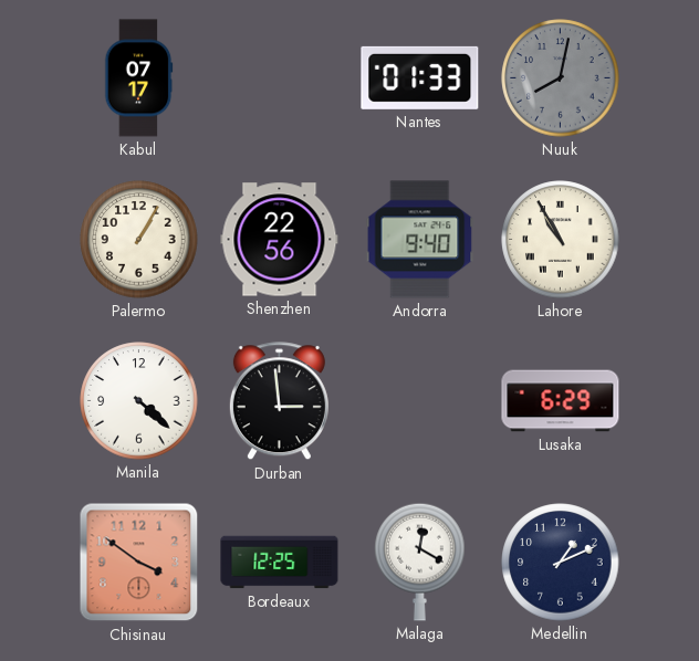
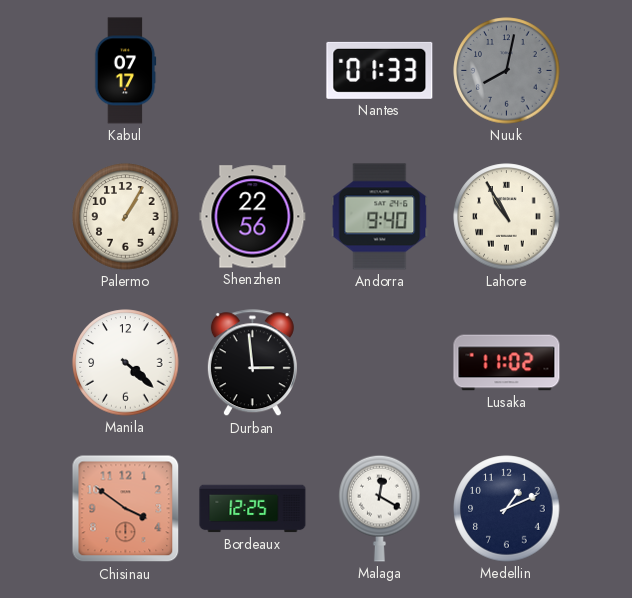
Lusaka: 6:29 -> 11:02
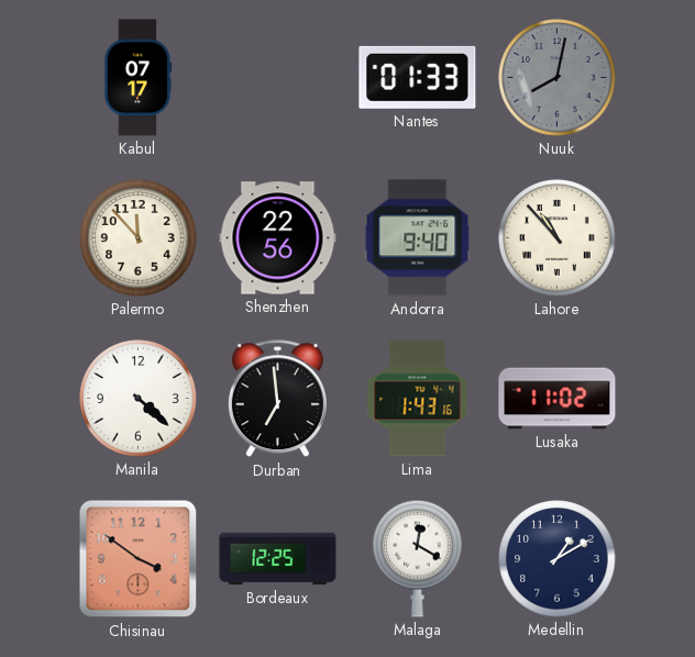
Palermo: 1:05 -> 11:53
Lahore: 10:55 -> 10:53
Durban: 2:59 -> 6:59
Lima: none -> 1:43
Medellin: 1:11 -> 1:10
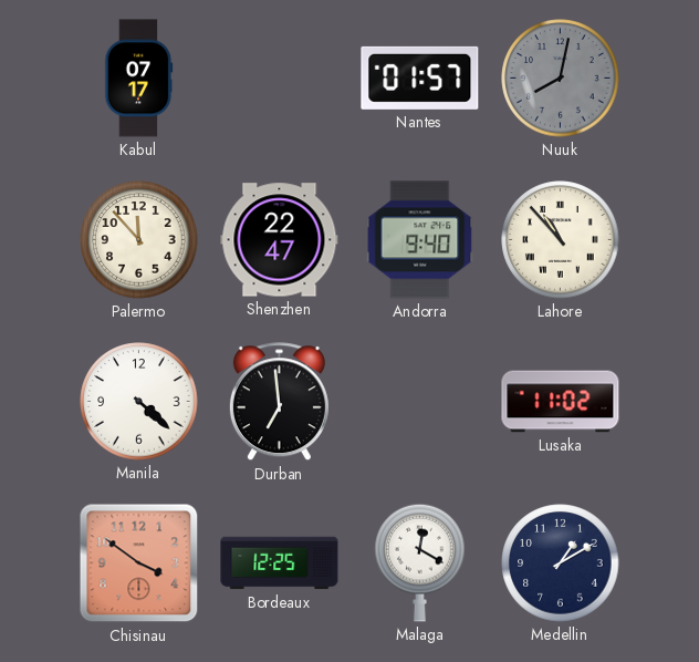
Nantes: 01:33 -> 01:57
Shenzhen: 22:56 -> 22:47
Lima: 1:43 -> none
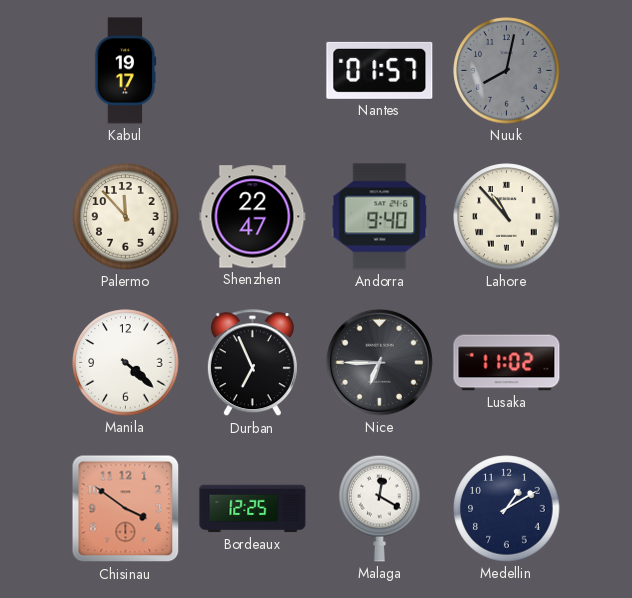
Kabul: 07:17 -> 19:17
Durban: 6:59 -> 6:56
Nice: none -> 6:45
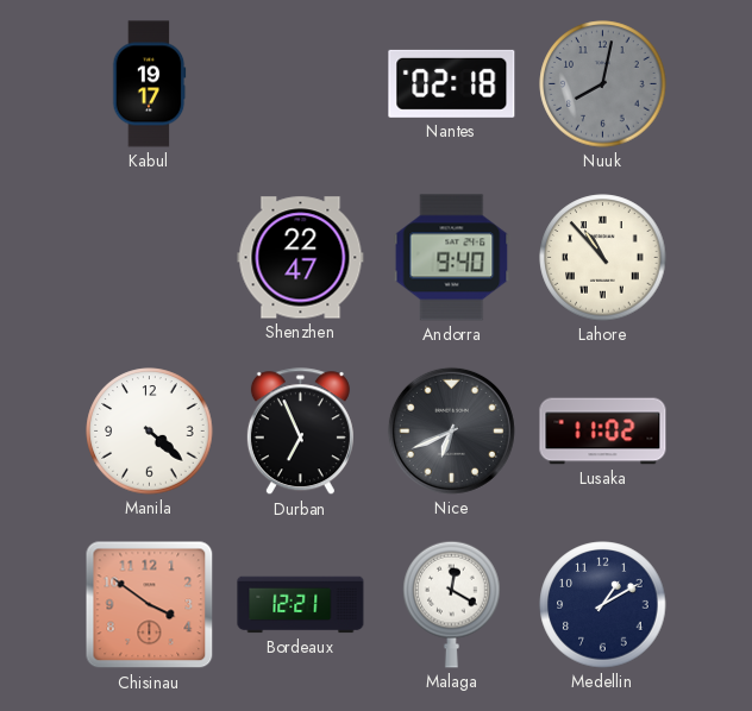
Nantes: 01:57 -> 02:18
Palermo: 11:53 -> none
Nice: 6:45 -> 6:41
Bordeaux: 12:25 -> 12:21
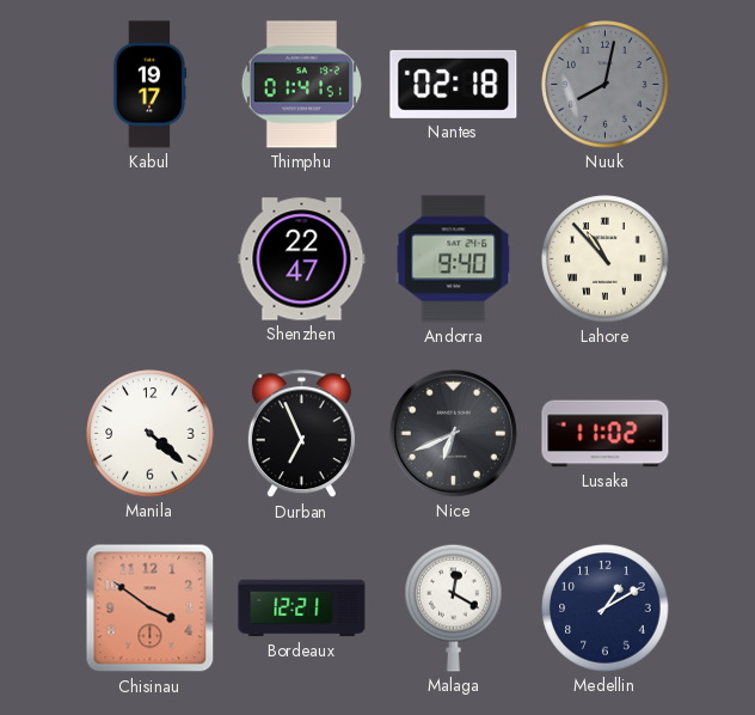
Thimphu: none -> 01:41
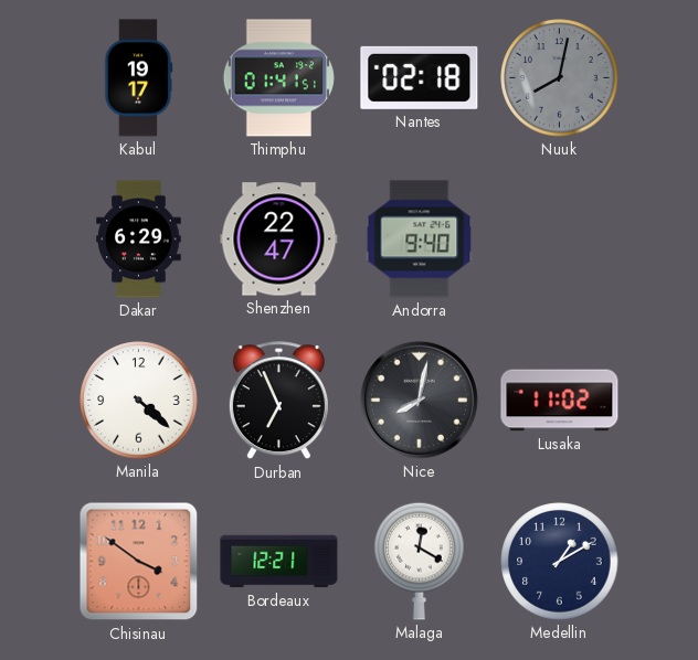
Dakar: none -> 6:29
Lahore: 10:53 -> none
Nice: 6:41 -> 8:02
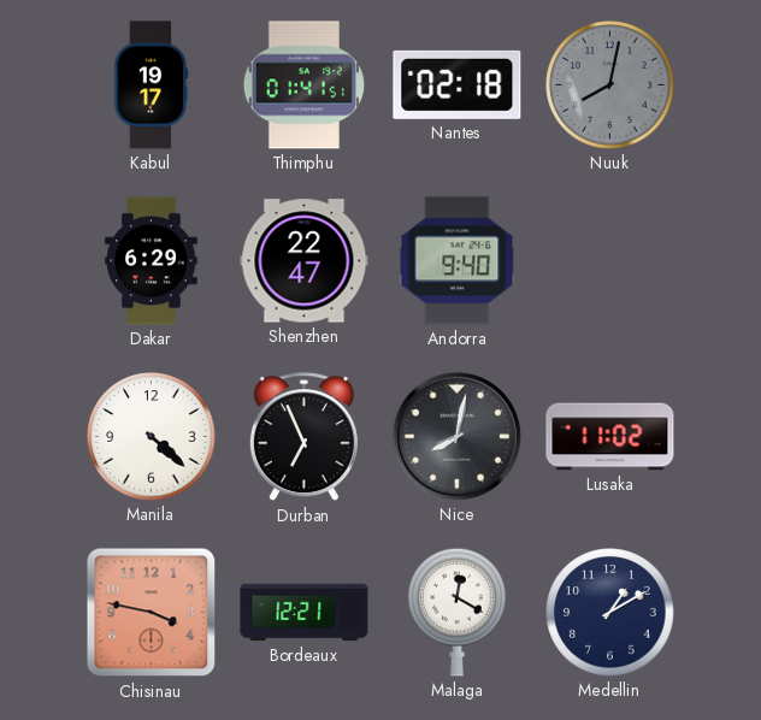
Chisinau: 3:51 -> 3:47
